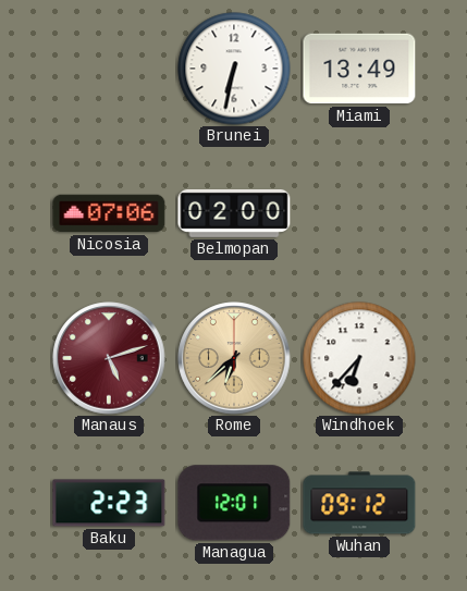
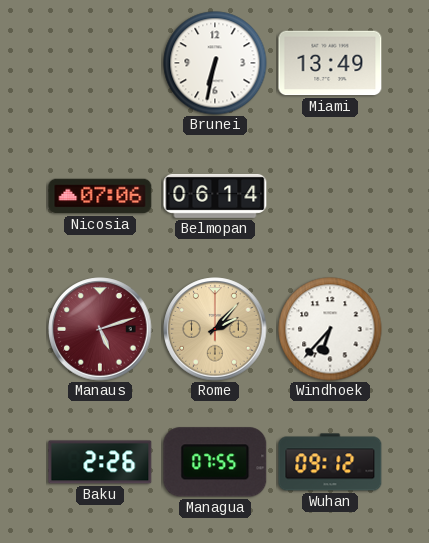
Belmopan: 02:00 -> 06:14
Rome: 6:38 -> 2:07
Baku: 2:23 -> 2:26
Managua: 12:01 -> 07:55
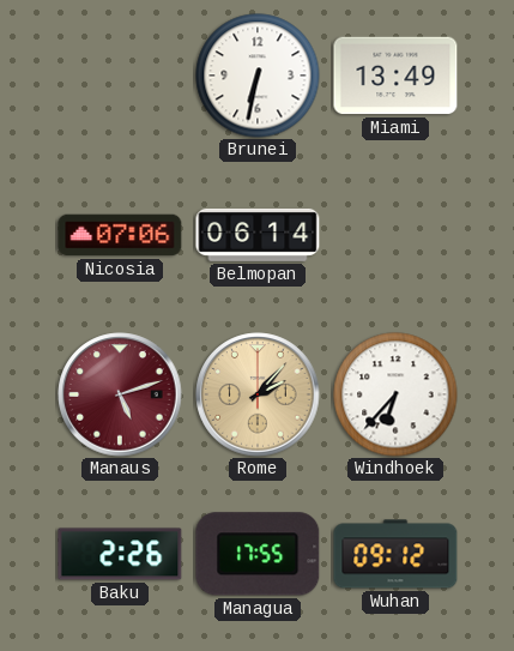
Managua: 07:55 -> 17:55
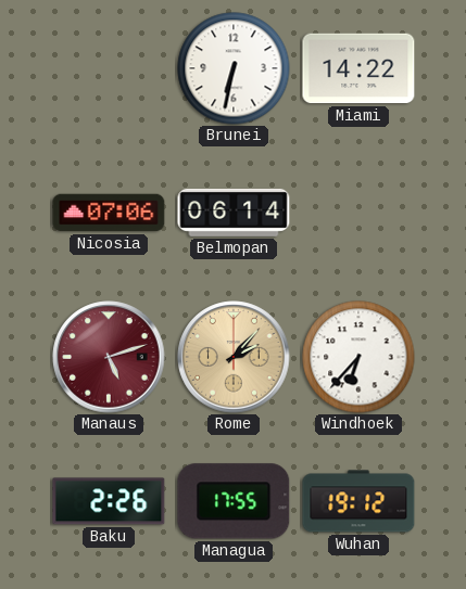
Miami: 13:49 -> 14:22
Wuhan: 09:12 -> 19:12
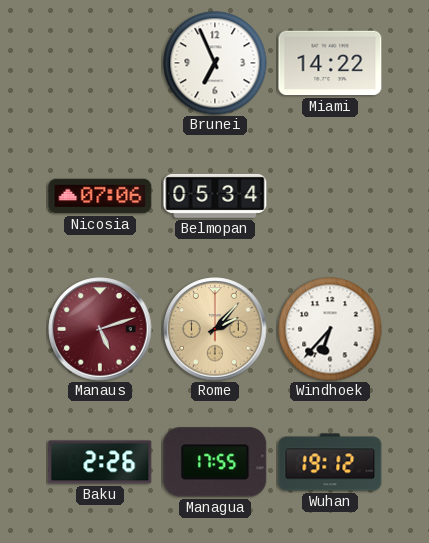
Brunei: 6:32 -> 6:56
Belmopan: 06:14 -> 05:34
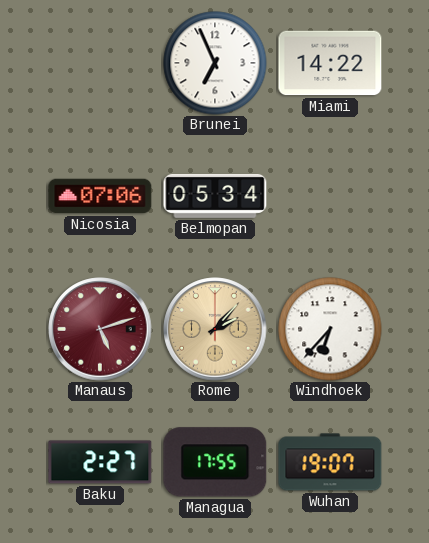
Baku: 2:26 -> 2:27
Wuhan: 19:12 -> 19:07
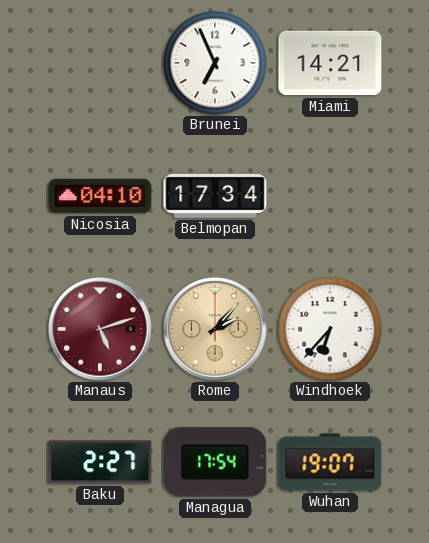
Miami: 14:22 -> 14:21
Nicosia: 07:06 -> 04:10
Belmopan: 05:34 -> 17:34
Managua: 17:55 -> 17:54
